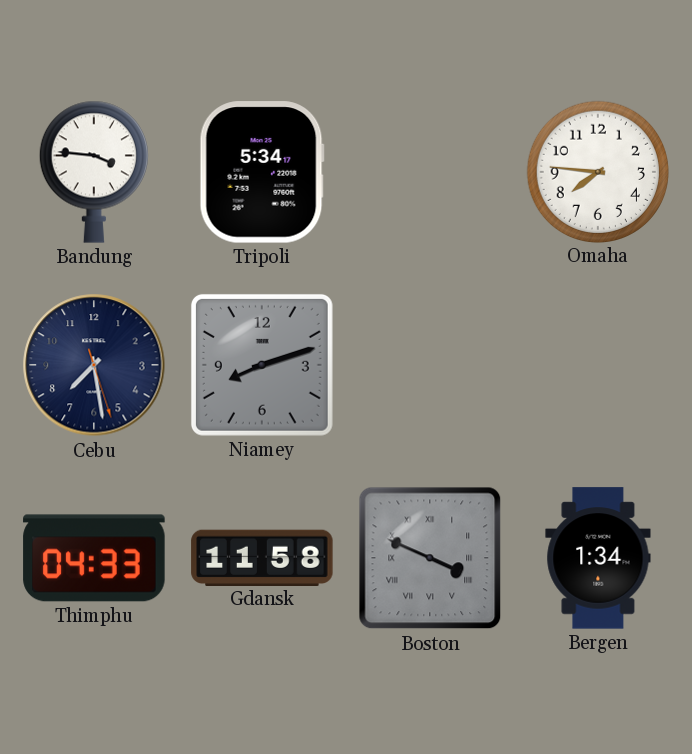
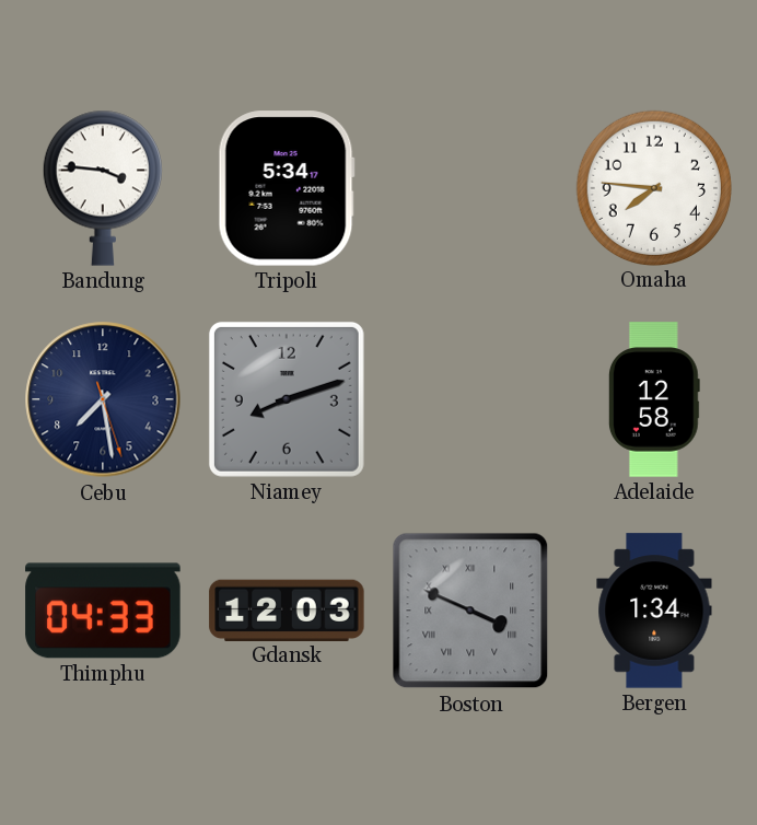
Adelaide: none -> 12:58
Gdansk: 11:58 -> 12:03
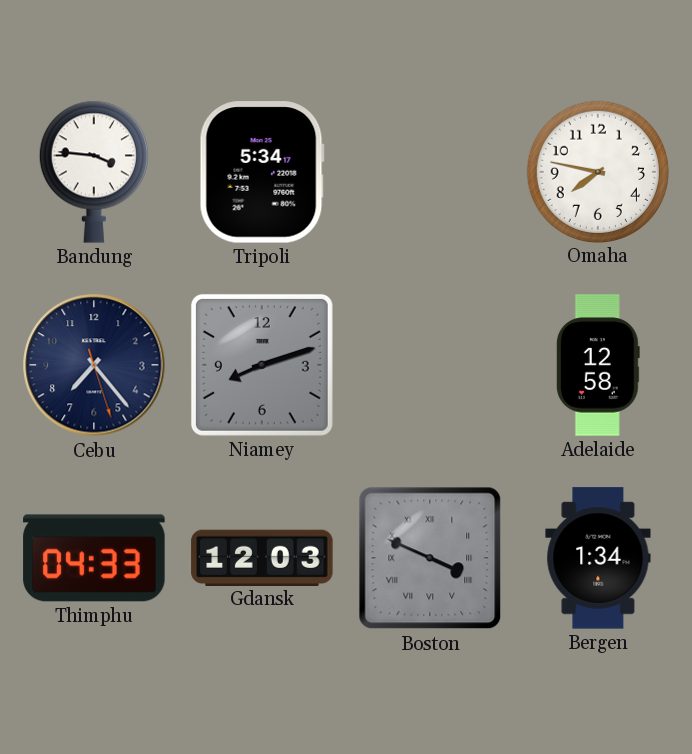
Omaha: 7:46 -> 7:47
Cebu: 7:28 -> 7:23
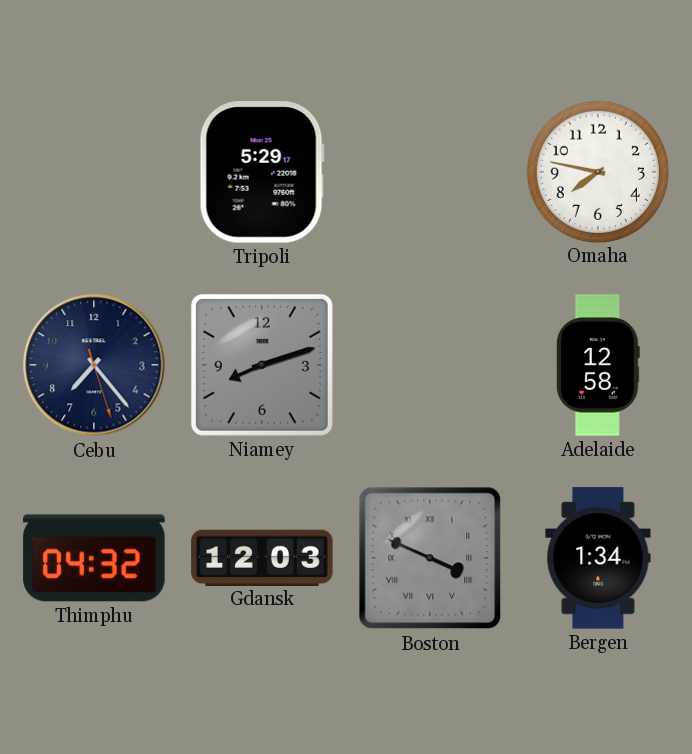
Bandung: 3:46 -> none
Tripoli: 5:34 -> 5:29
Thimphu: 04:33 -> 04:32
